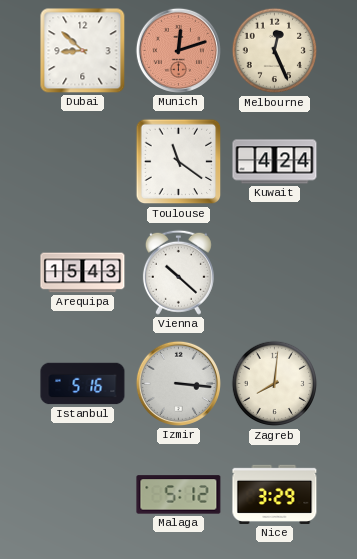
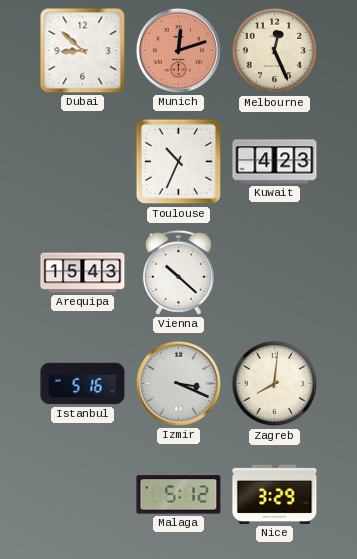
Toulouse: 11:21 -> 10:34
Kuwait: 4:24 -> 4:23
Izmir: 3:16 -> 3:19
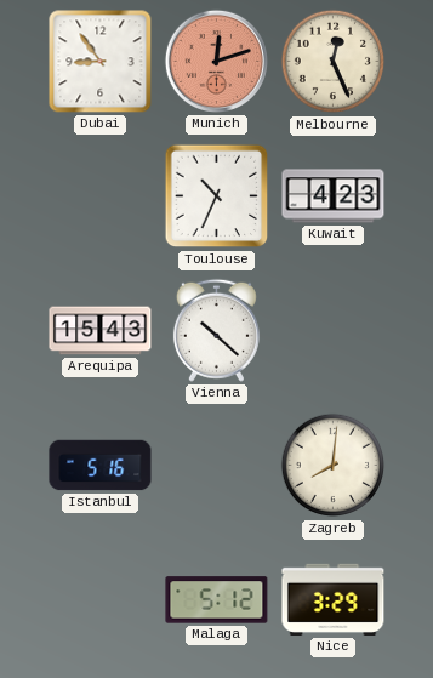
Dubai: 8:52 -> 8:54
Izmir: 3:19 -> none
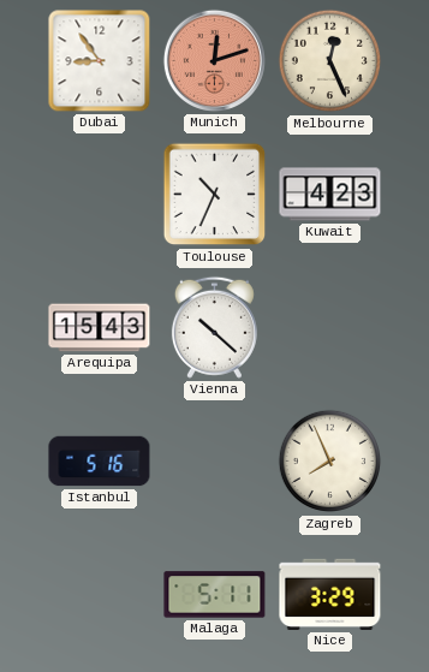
Zagreb: 8:01 -> 7:56
Malaga: 5:12 -> 5:11
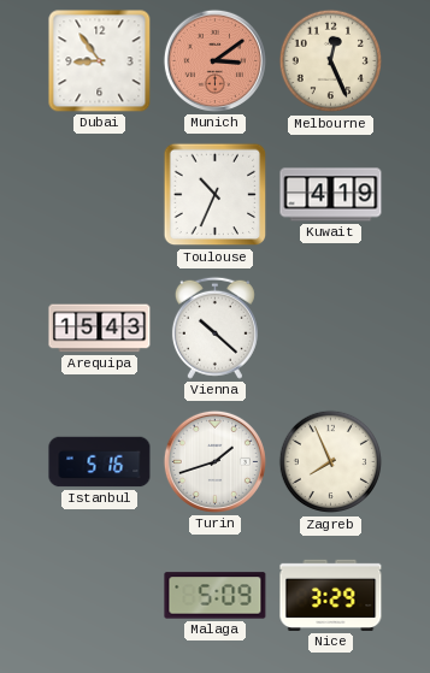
Munich: 12:12 -> 3:09
Kuwait: 4:23 -> 4:19
Turin: none -> 1:42
Malaga: 5:11 -> 5:09
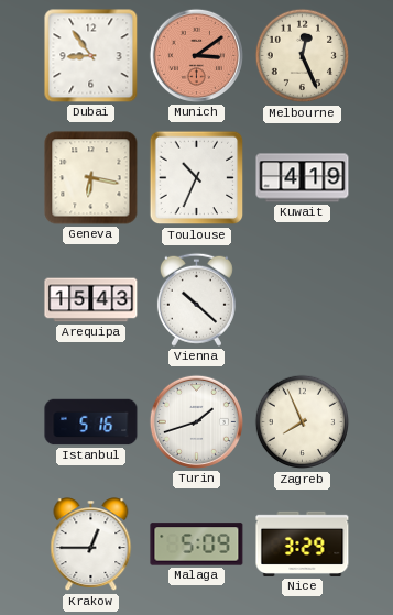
Geneva: none -> 6:17
Krakow: none -> 12:45
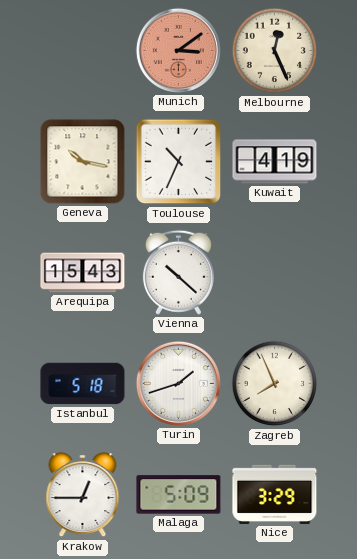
Dubai: 8:54 -> none
Geneva: 6:17 -> 10:17
Istanbul: 5:16 -> 5:18
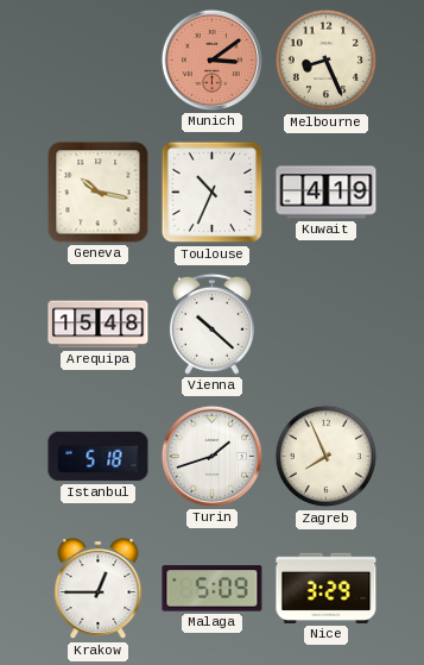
Melbourne: 12:26 -> 8:26
Arequipa: 15:43 -> 15:48
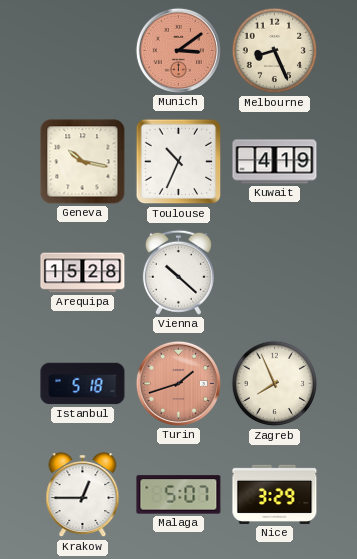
Arequipa: 15:48 -> 15:28
Turin dial: white -> salmon
Malaga: 5:09 -> 5:07
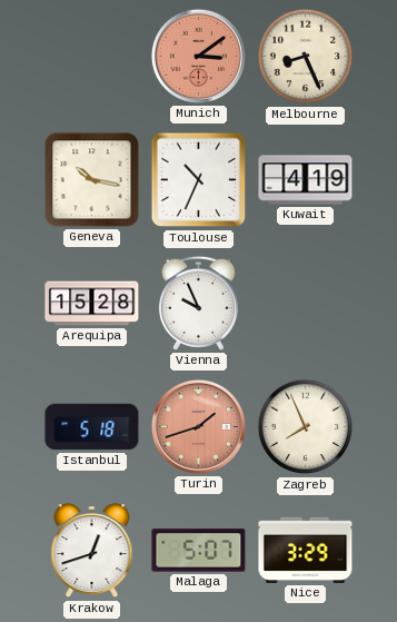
Vienna: 10:22 -> 9:56
Krakow: 12:45 -> 12:42
